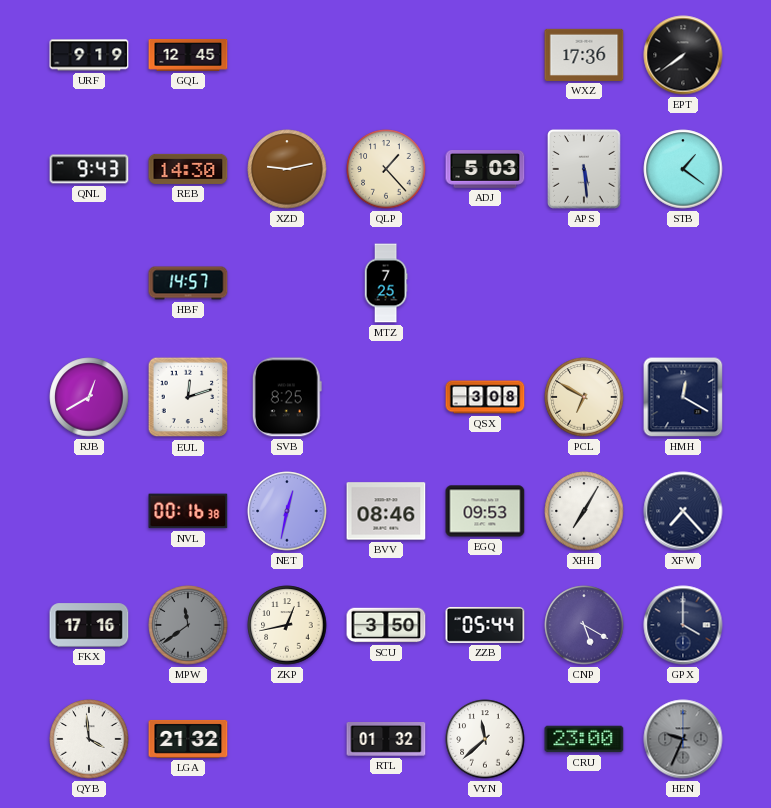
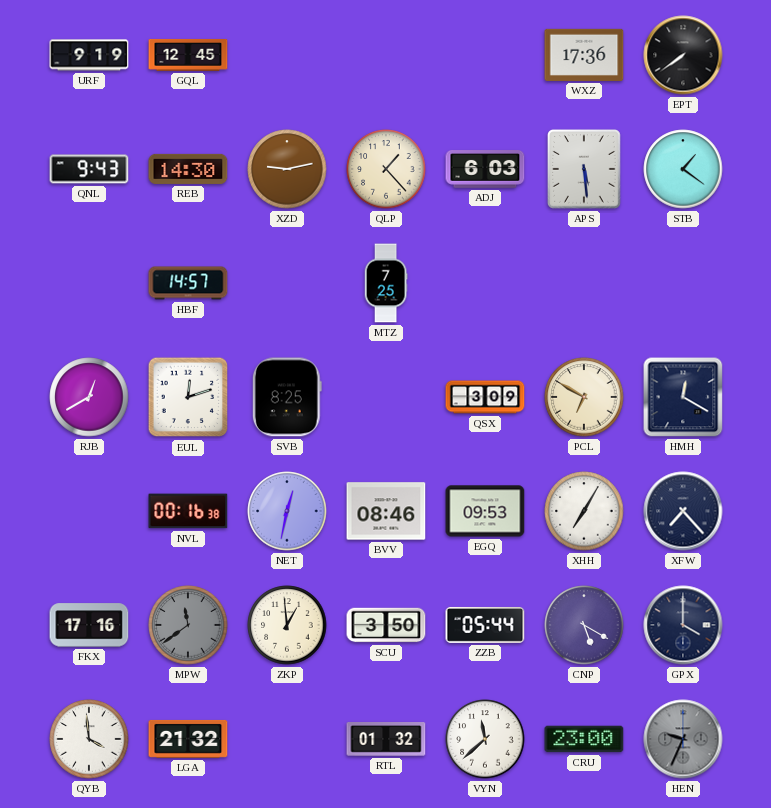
ADJ: 5:03 -> 6:03
QSX: 3:08 -> 3:09
ZKP: 12:43 -> 12:59
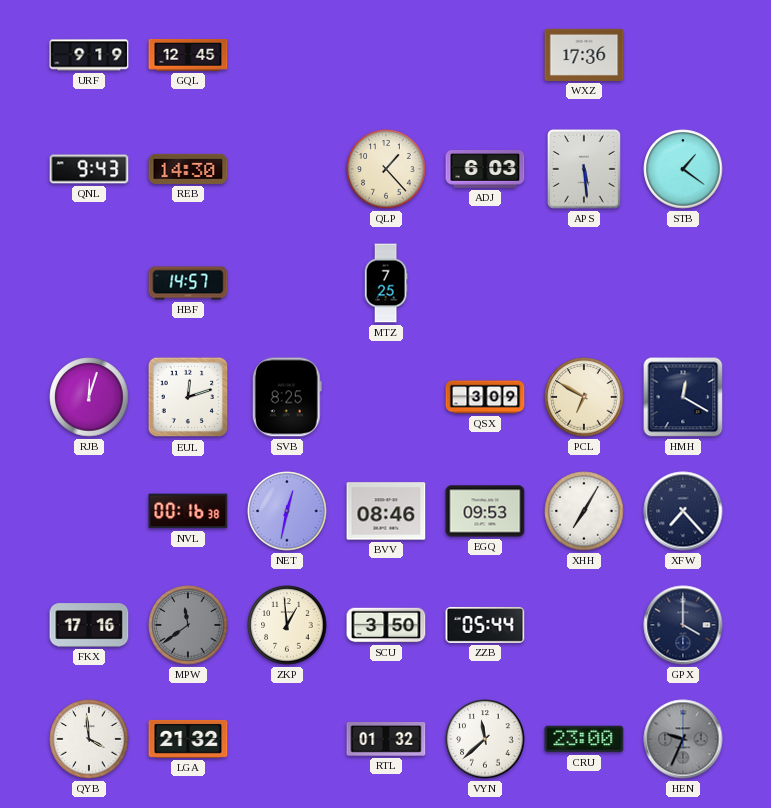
EPT: 7:39 -> none
XZD: 9:13 -> none
RJB: 12:40 -> 12:03
CNP: 5:20 -> none
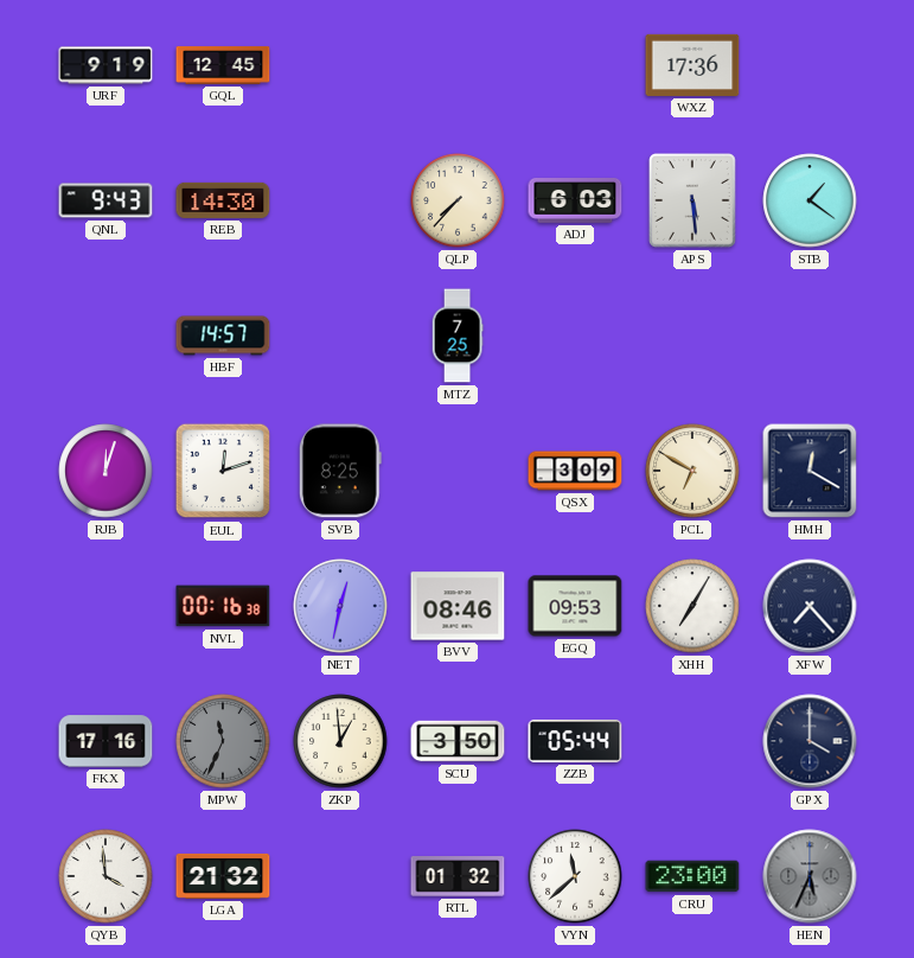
QLP: 1:23 -> 7:37
MPW: 11:39 -> 11:34
HEN: 9:34 -> 5:34
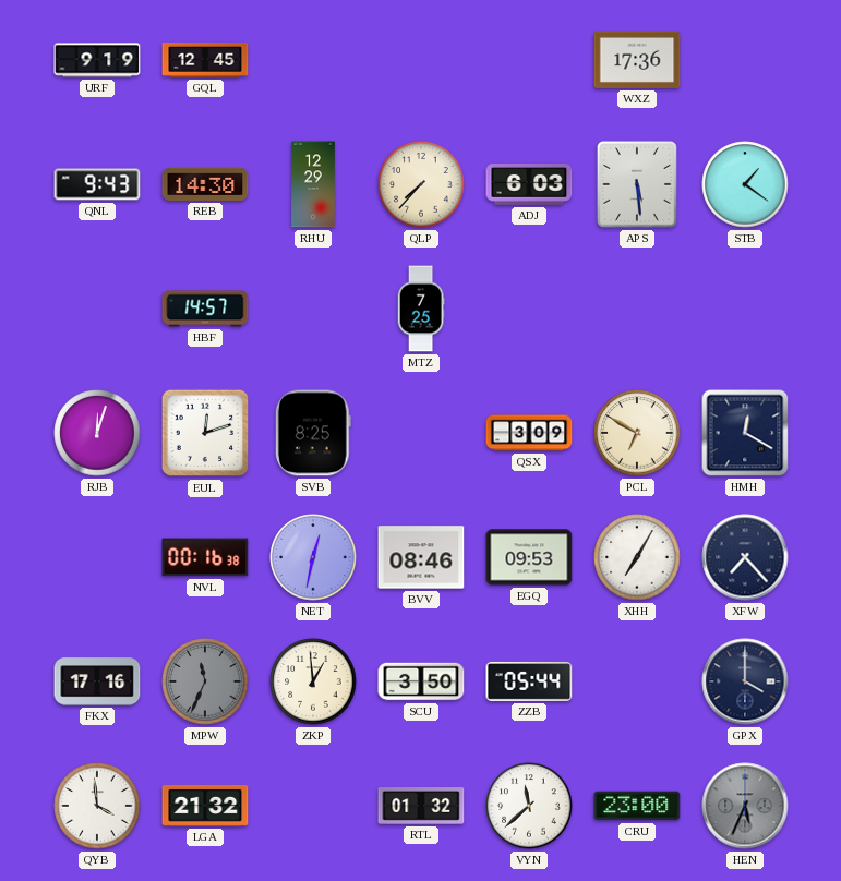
RHU: none -> 12:29
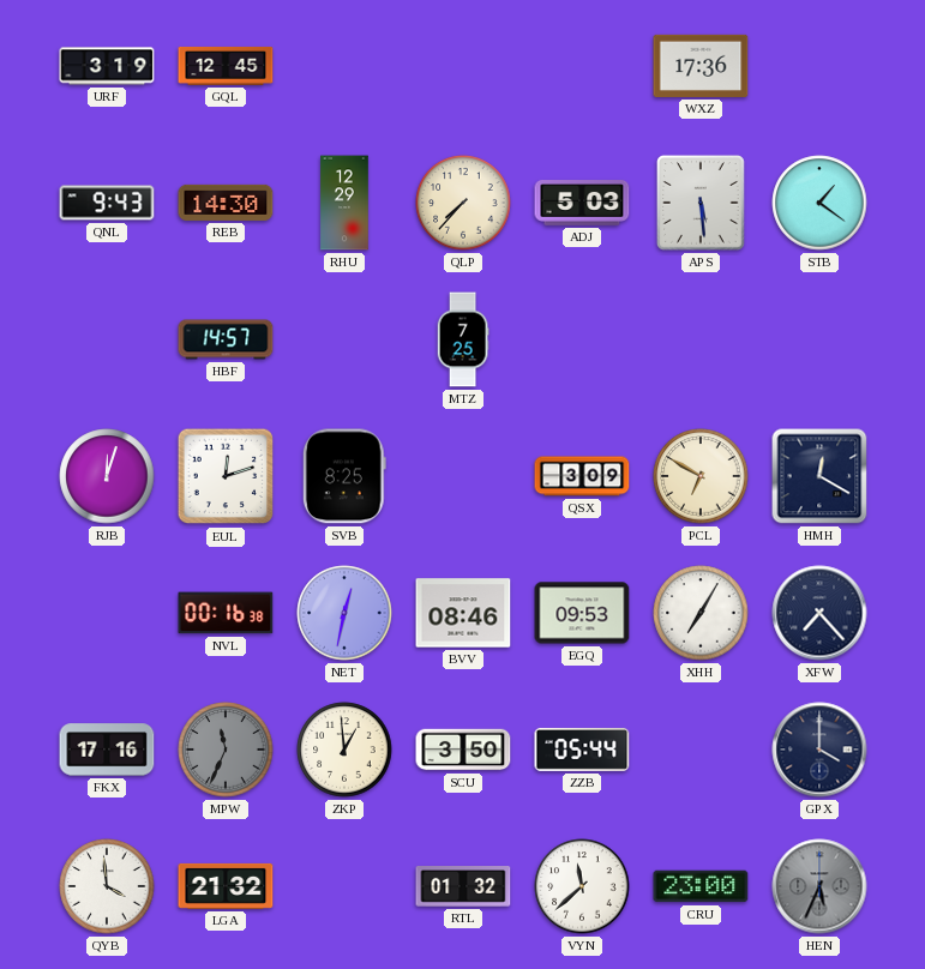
URF: 9:19 -> 3:19
ADJ: 6:03 -> 5:03
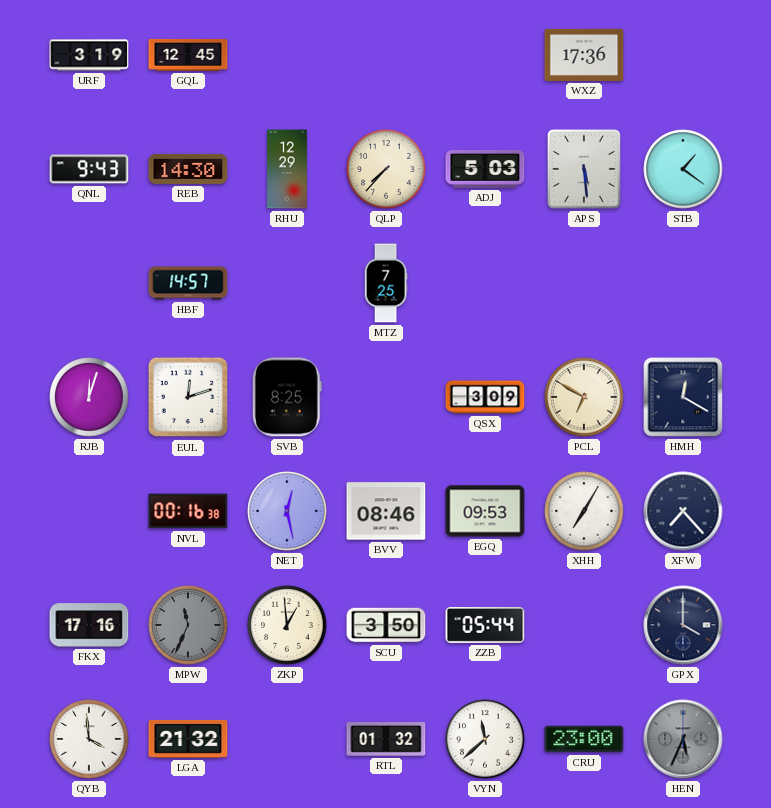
NET: 12:32 -> 12:28
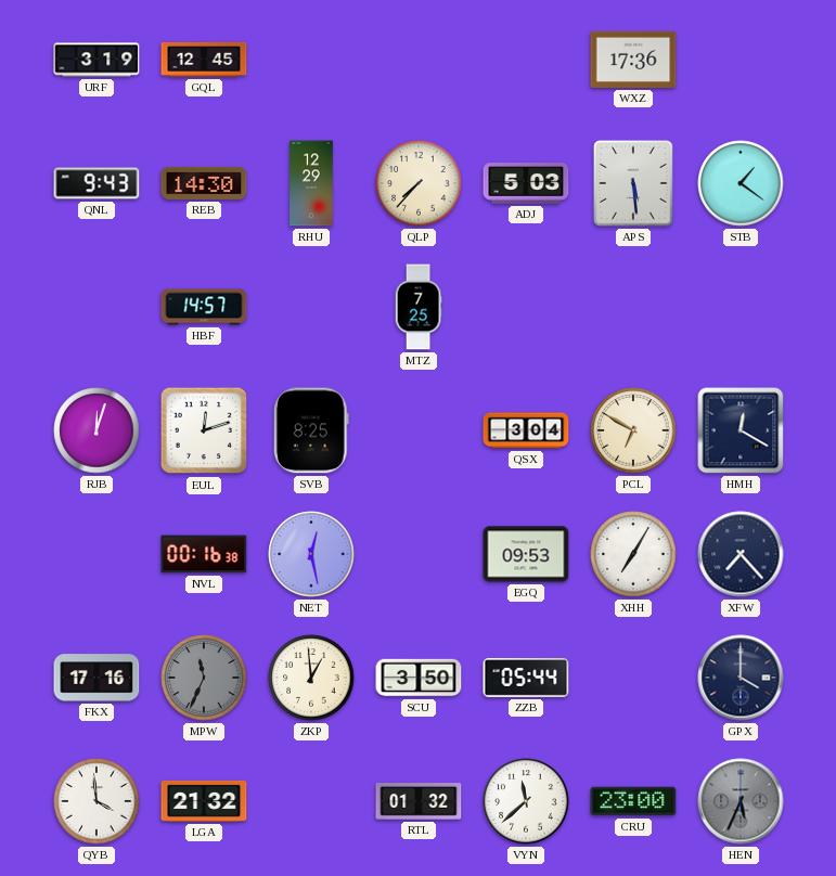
QSX: 3:09 -> 3:04
BVV: 08:46 -> none
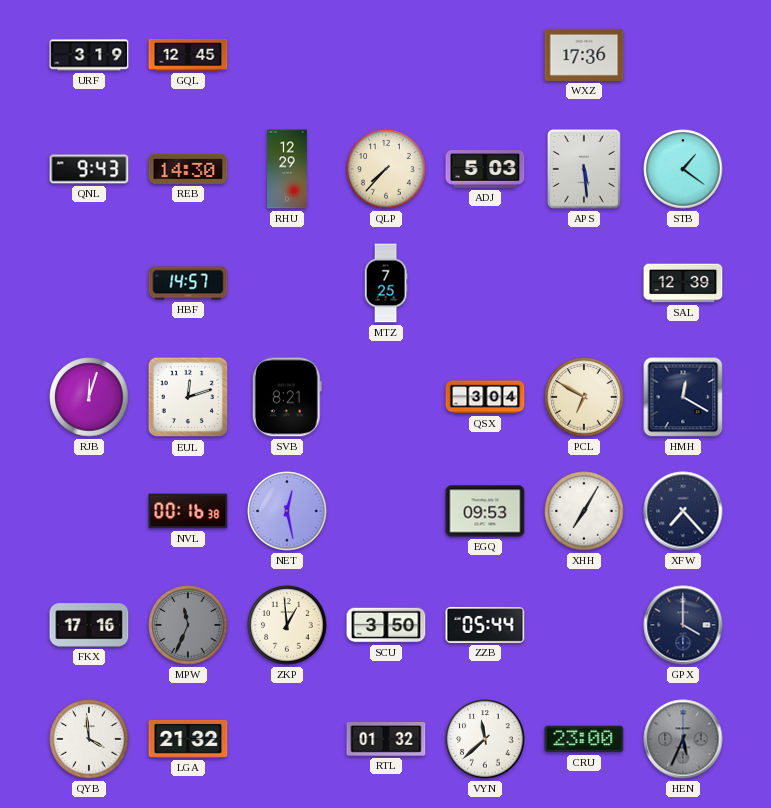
SAL: none -> 12:39
SVB: 8:25 -> 8:21
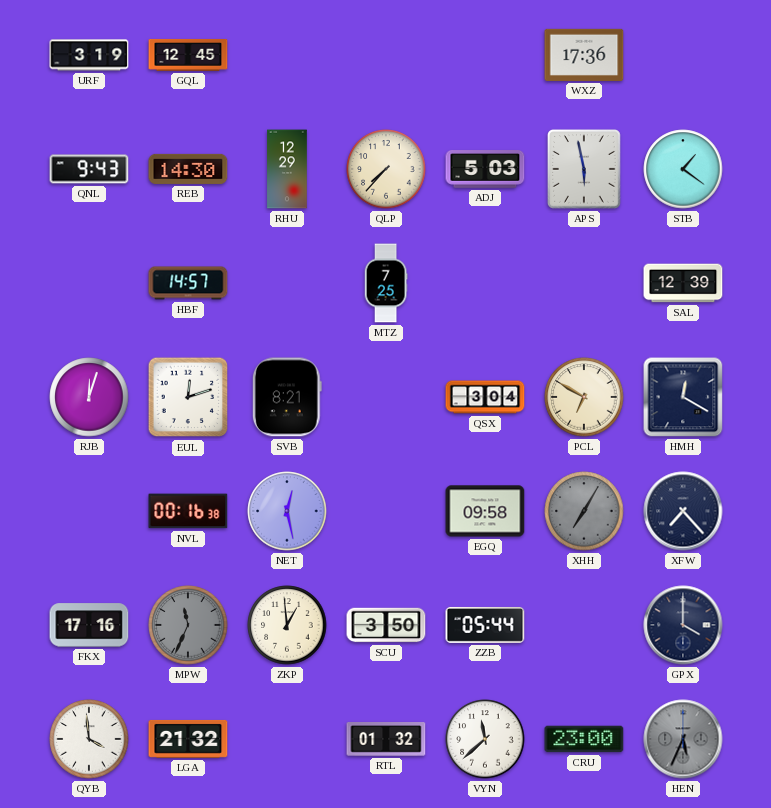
APS: 5:29 -> 5:58
EGQ: 09:53 -> 09:58
XHH dial: white -> grey
